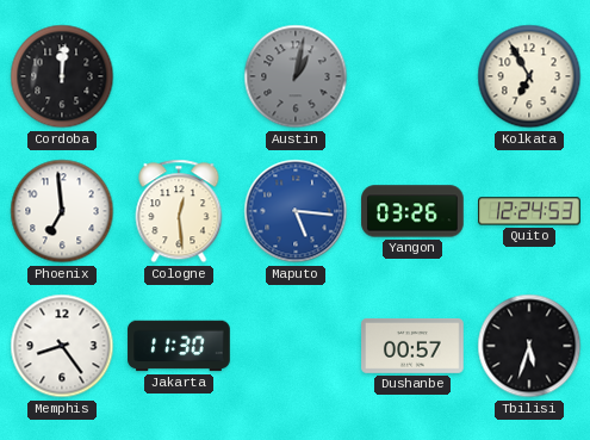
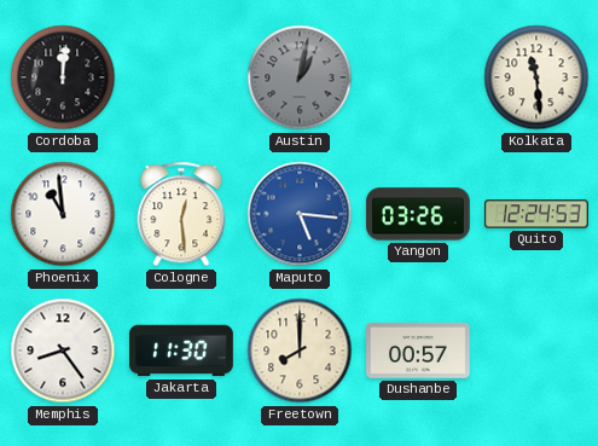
Kolkata: 6:55 -> 11:29
Phoenix: 6:59 -> 10:59
Freetown: none -> 8:00
Tbilisi: 5:33 -> none
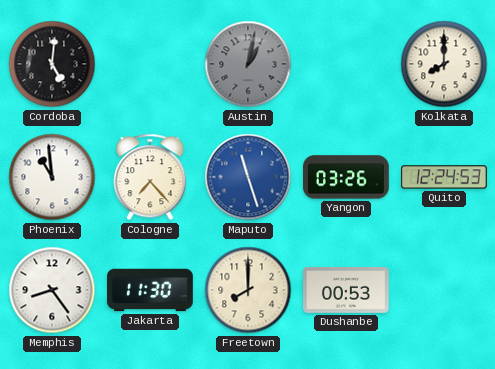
Cordoba: 12:01 -> 5:01
Kolkata: 11:29 -> 8:00
Cologne: 12:29 -> 7:23
Maputo: 5:16 -> 11:27
Dushanbe: 00:57 -> 00:53
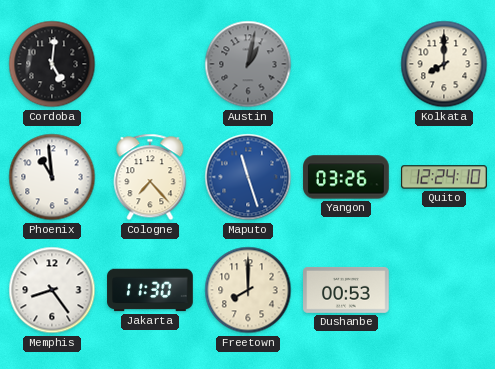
Quito: 12:24:53 -> 12:24:10
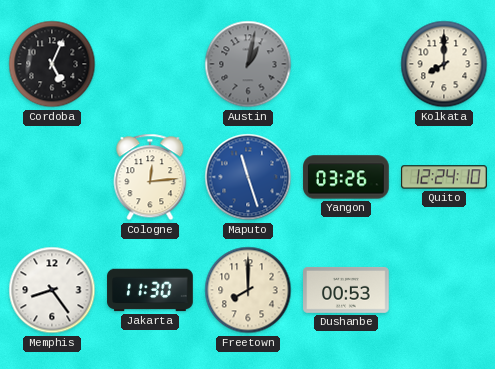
Cordoba: 5:01 -> 5:04
Phoenix: 10:59 -> none
Cologne: 7:23 -> 12:14
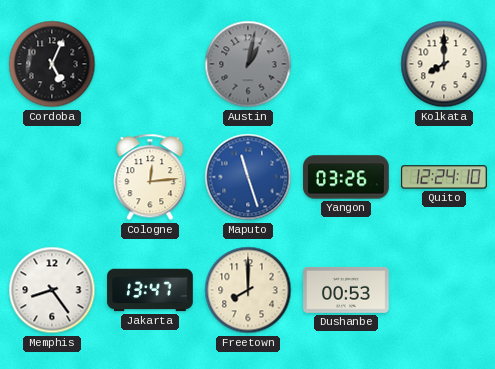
Jakarta: 11:30 -> 13:47
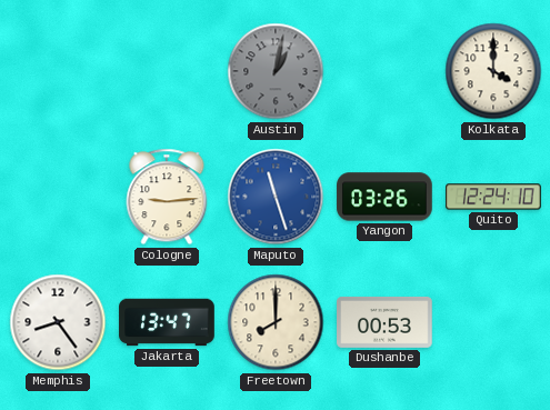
Cordoba: 5:04 -> none
Kolkata: 8:00 -> 4:00
Cologne: 12:14 -> 9:14
